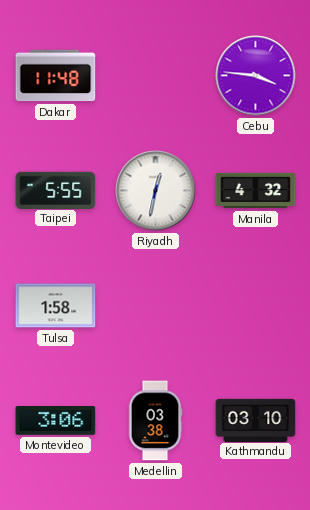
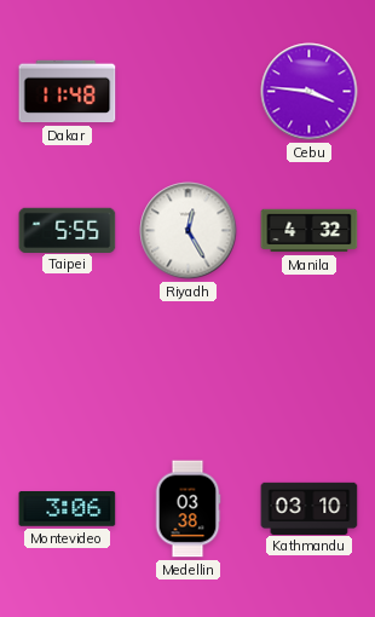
Riyadh: 12:32 -> 12:25
Tulsa: 1:58 -> none
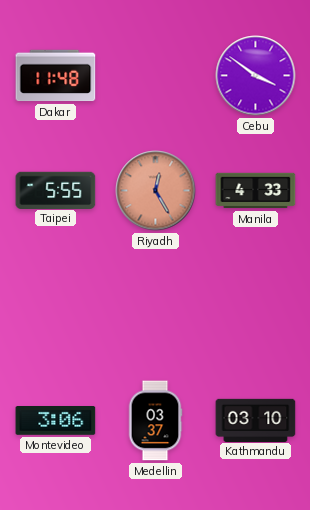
Cebu: 3:46 -> 3:51
Riyadh dial: white -> salmon
Manila: 4:32 -> 4:33
Medellin: 03:38 -> 03:37
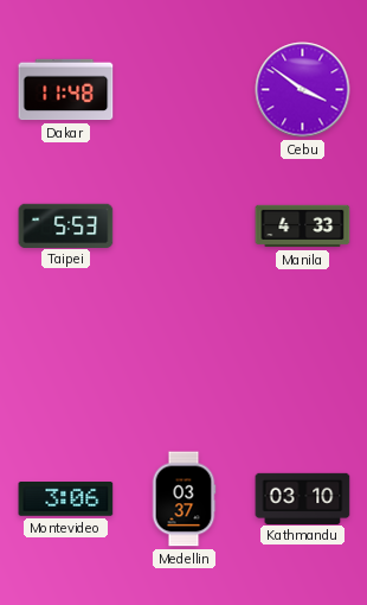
Taipei: 5:55 -> 5:53
Riyadh: 12:25 -> none
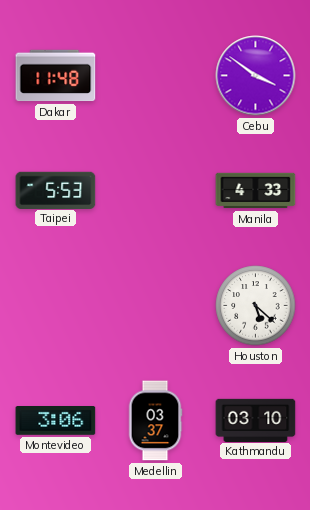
Houston: none -> 5:22
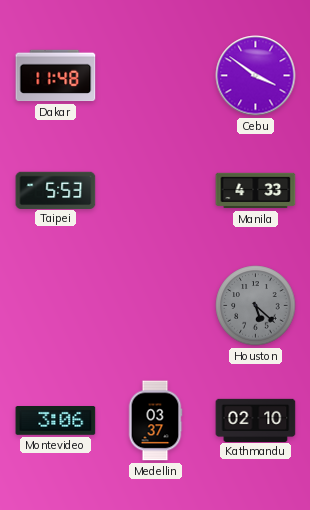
Houston dial: white -> grey
Kathmandu: 03:10 -> 02:10
